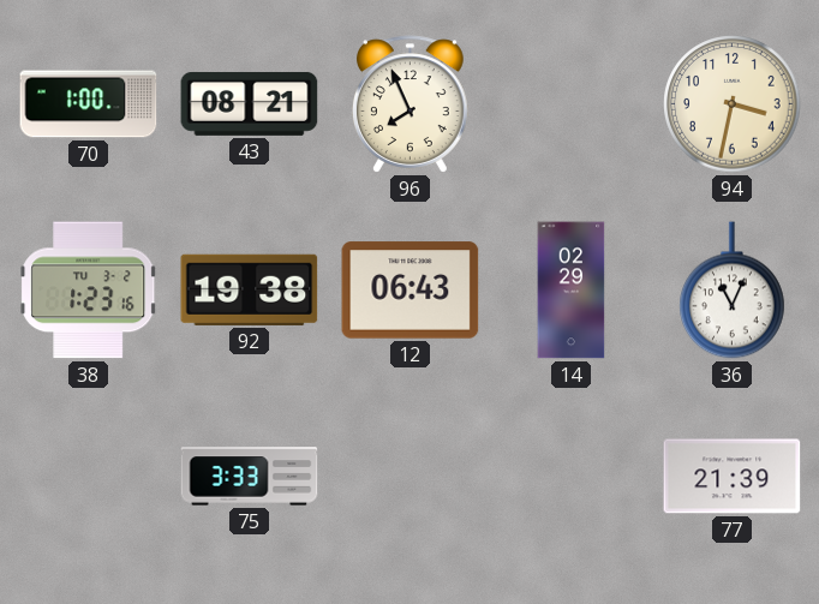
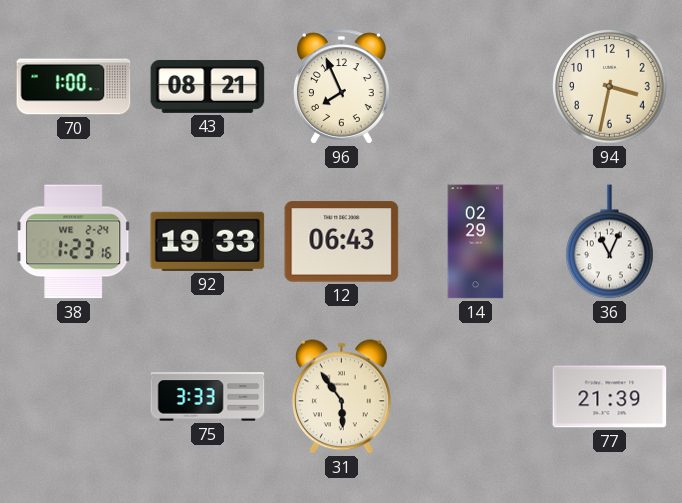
38 date: TU 3-2 -> WE 2-24
92: 19:38 -> 19:33
31: none -> 5:54
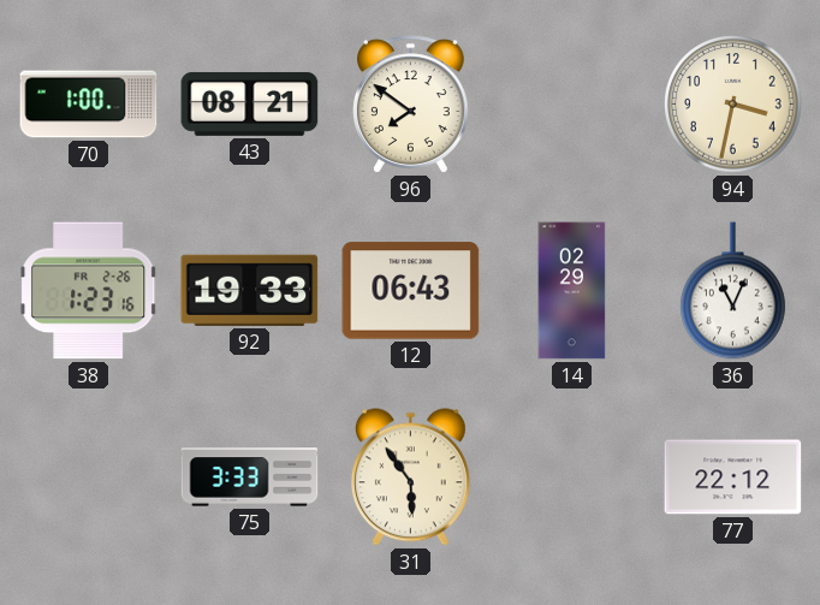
96: 7:56 -> 7:51
38 date: WE 2-24 -> FR 2-26
77: 21:39 -> 22:12
